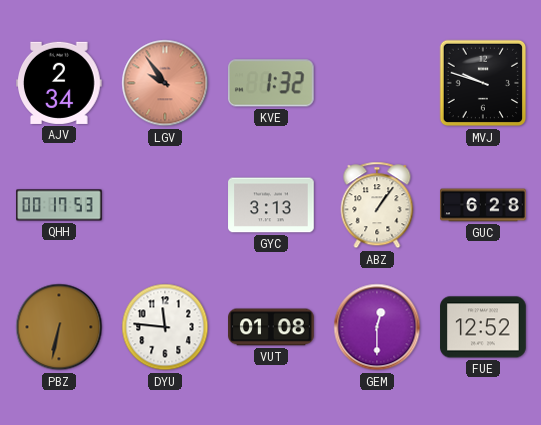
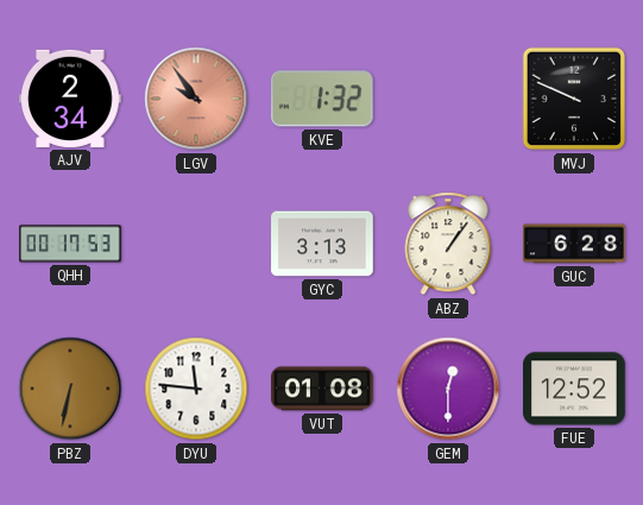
MVJ: 9:48 -> 9:49
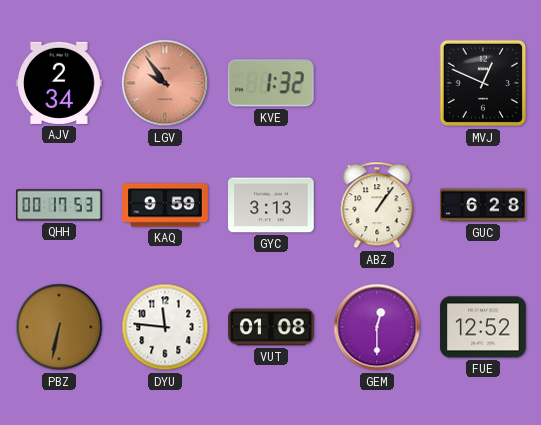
MVJ: 9:49 -> 12:49
KAQ: none -> 9:59
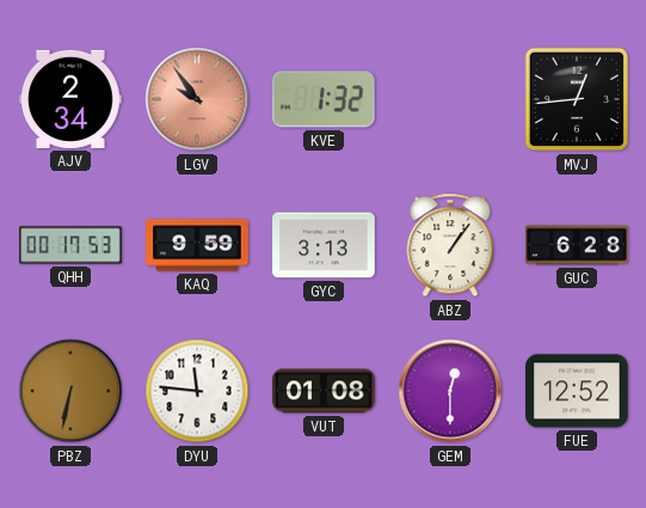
MVJ: 12:49 -> 12:44
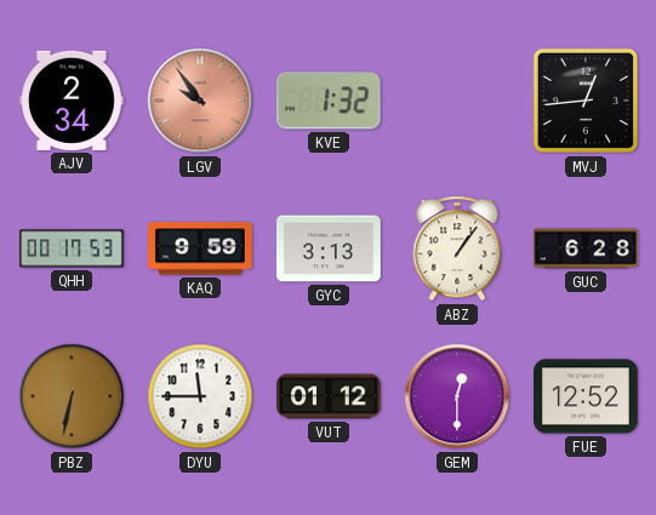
DYU: 11:46 -> 11:45
VUT: 01:08 -> 01:12
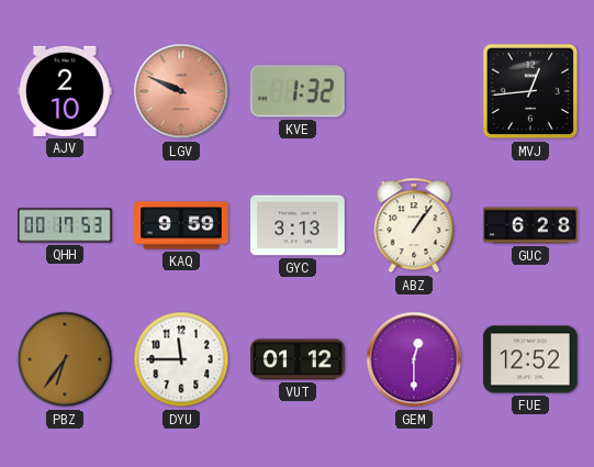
AJV: 2:34 -> 2:10
LGV: 9:54 -> 9:49
PBZ: 6:32 -> 6:36
